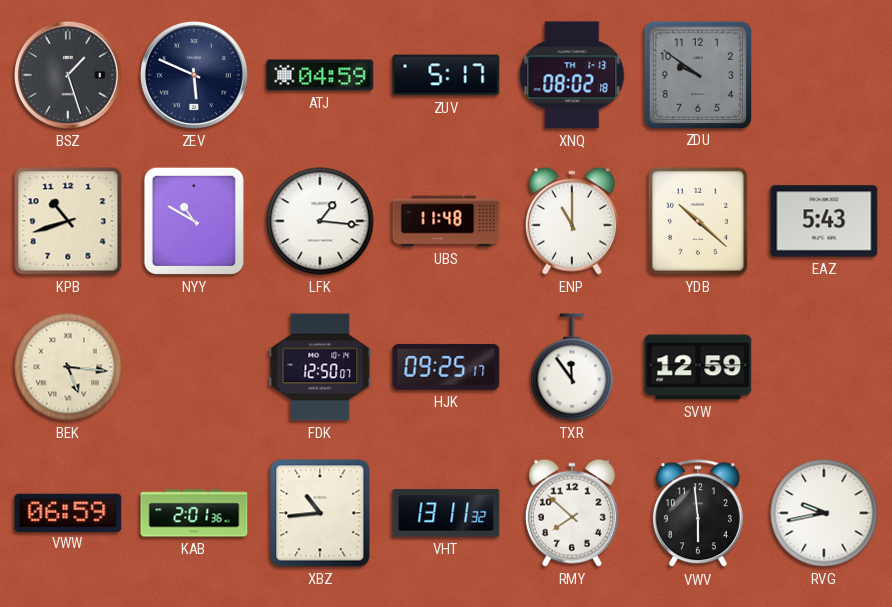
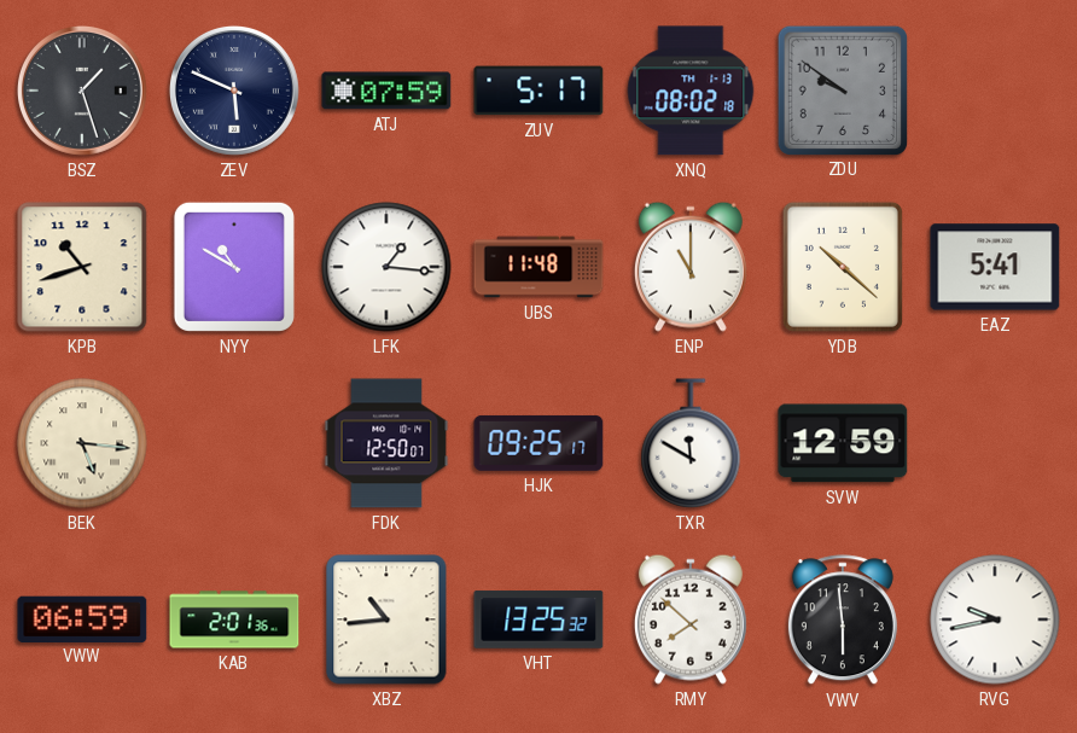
ATJ: 04:59 -> 07:59
EAZ: 5:43 -> 5:41
TXR: 11:54 -> 11:50
VHT: 13:11 -> 13:25
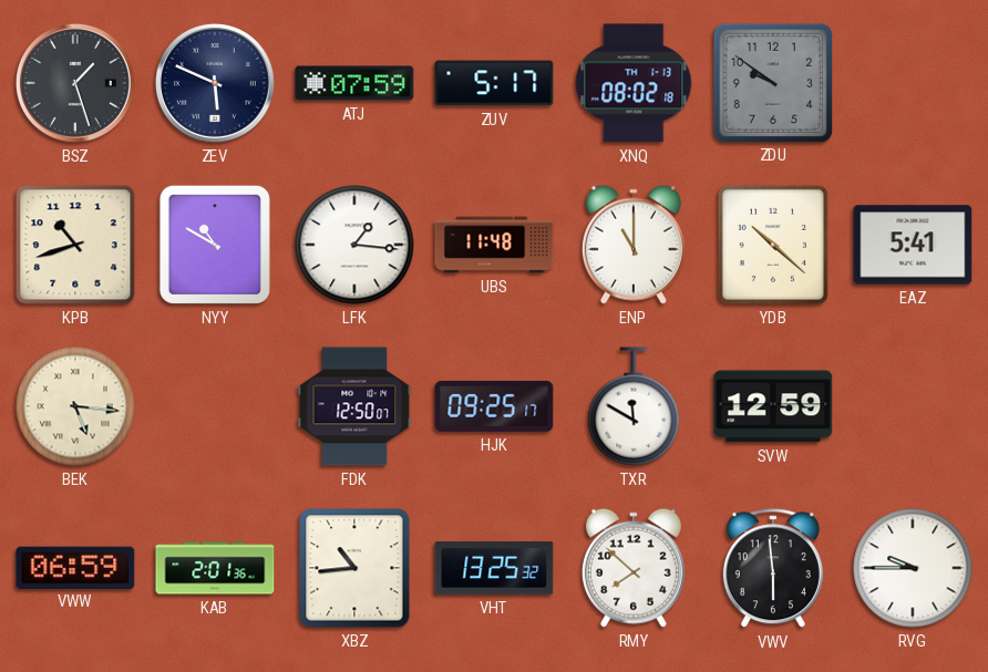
RVG: 9:43 -> 9:45
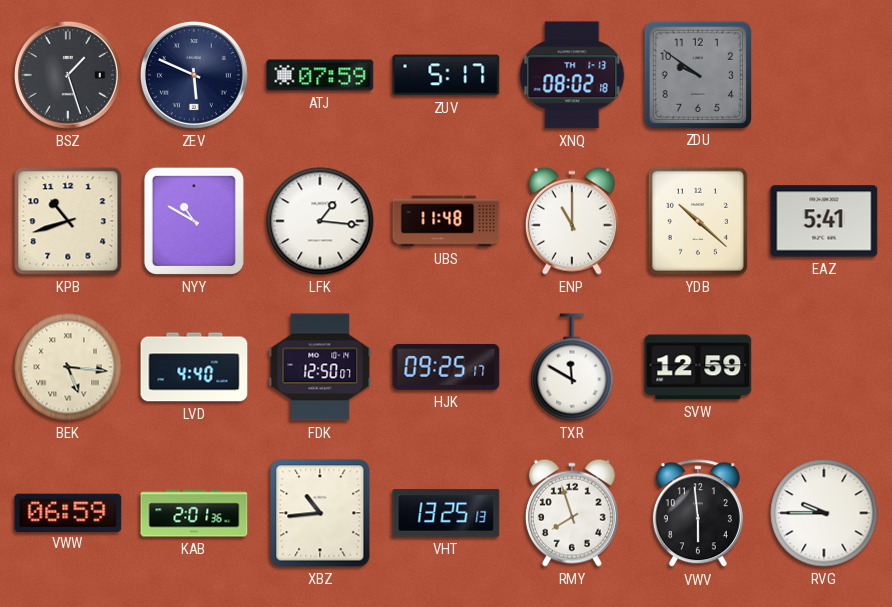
LVD: none -> 4:40
VHT: 13:25:32 -> 13:25:13
RMY: 7:52 -> 7:57
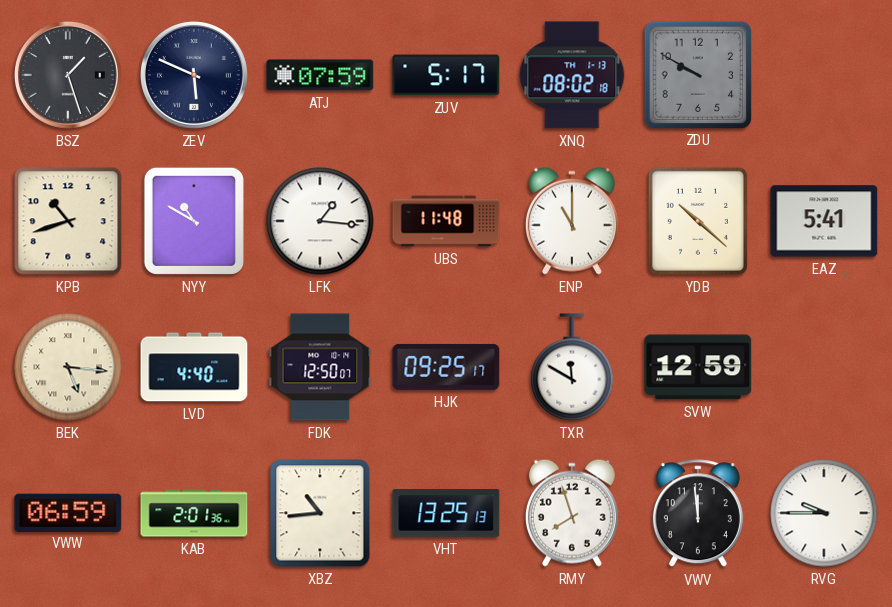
ZDU: 9:51 -> 9:50
VWV: 5:59 -> 11:59
